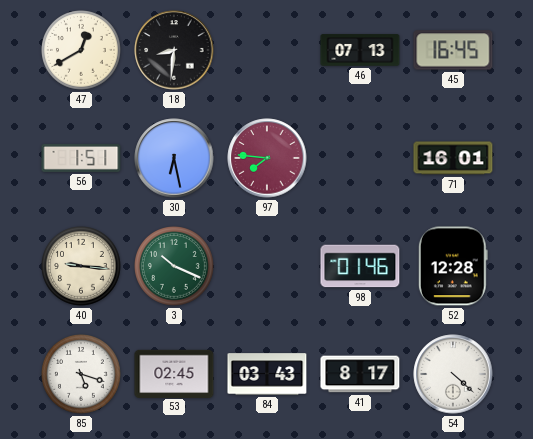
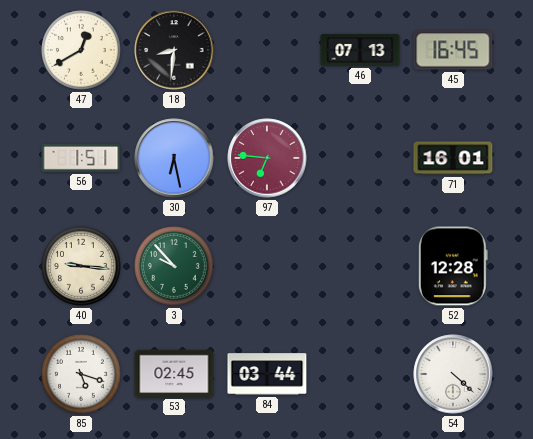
97: 7:46 -> 6:46
3: 10:19 -> 9:53
98: 01:46 -> none
84: 03:43 -> 03:44
41: 8:17 -> none
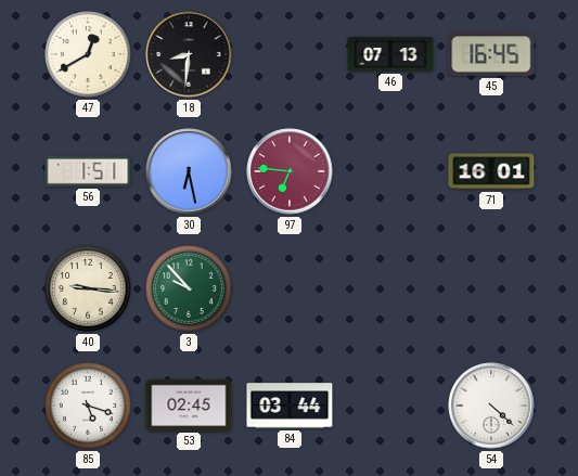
52: 12:28 -> none
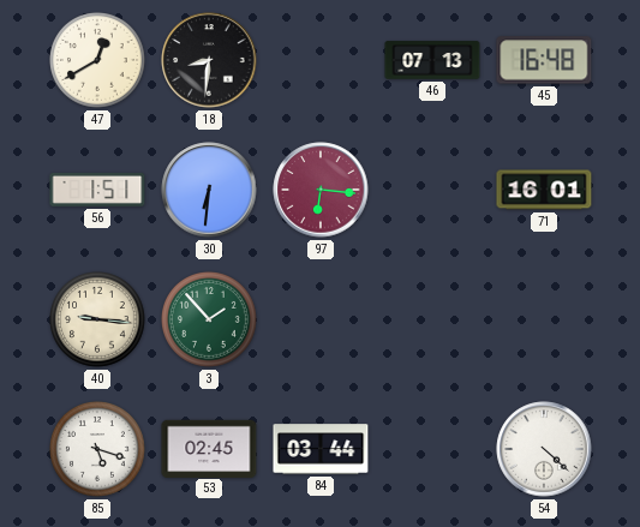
45: 16:45 -> 16:48
30: 6:28 -> 6:31
97: 6:46 -> 6:16
3: 9:53 -> 1:53
